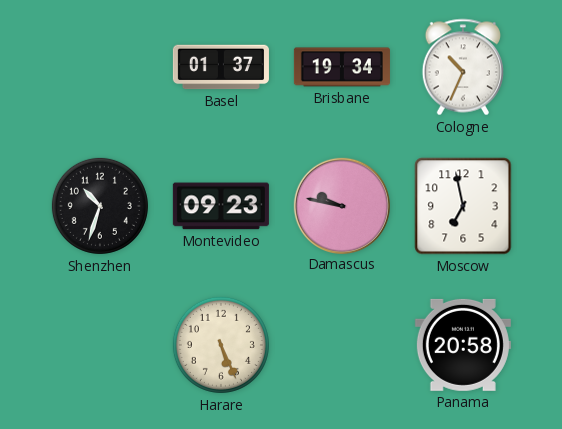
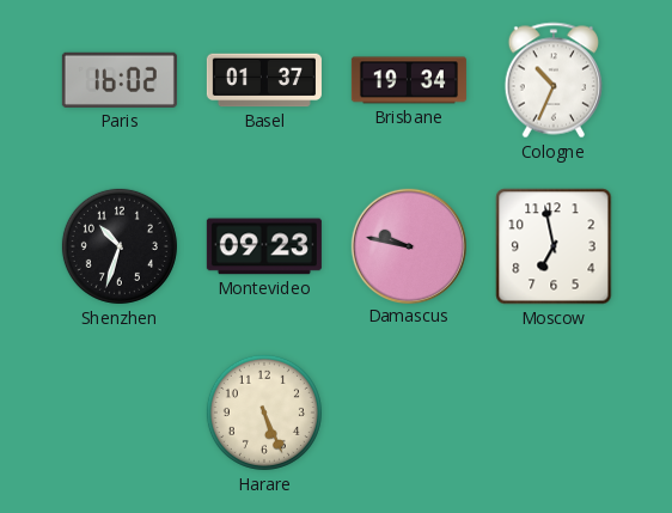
Paris: none -> 16:02
Panama: 20:58 -> none
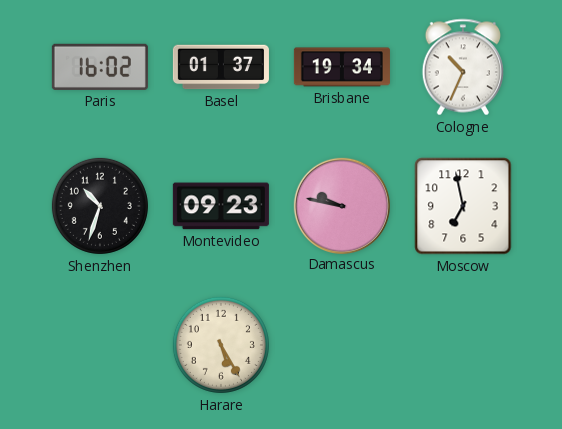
Harare: 5:26 -> 5:25
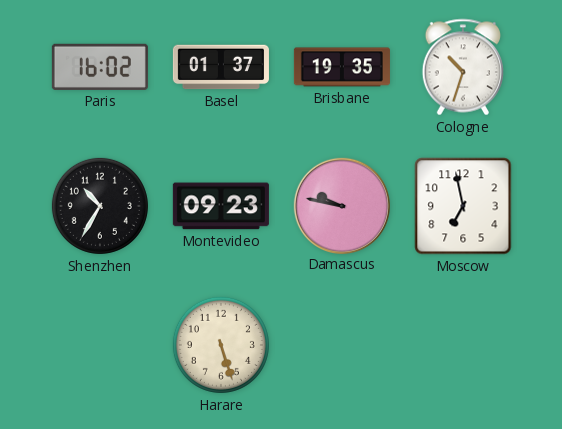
Brisbane: 19:34 -> 19:35
Cologne: 10:34 -> 10:33
Shenzhen: 10:33 -> 10:35
Harare: 5:25 -> 5:27
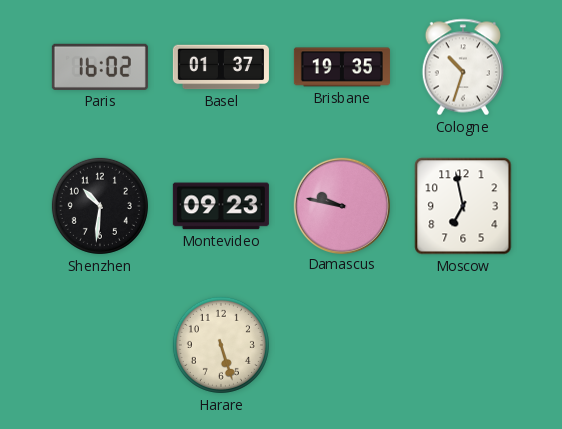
Shenzhen: 10:35 -> 10:31
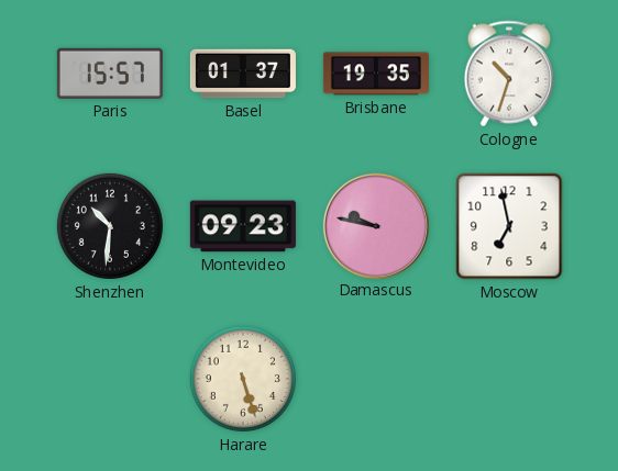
Paris: 16:02 -> 15:57
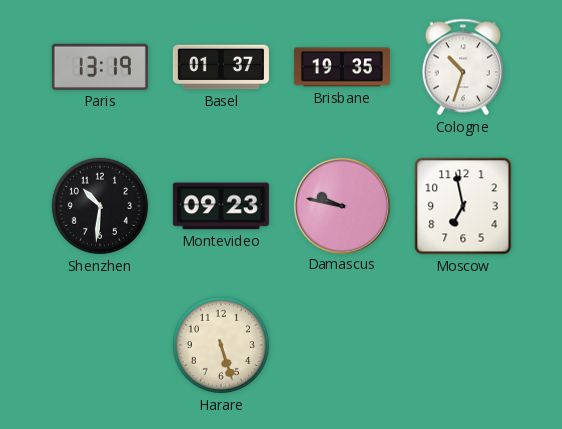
Paris: 15:57 -> 13:19
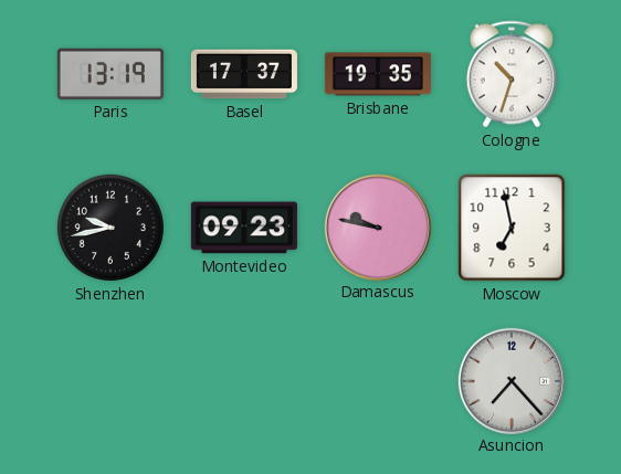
Basel: 01:37 -> 17:37
Shenzhen: 10:31 -> 9:43
Harare: 5:27 -> none
Asuncion: none -> 7:23
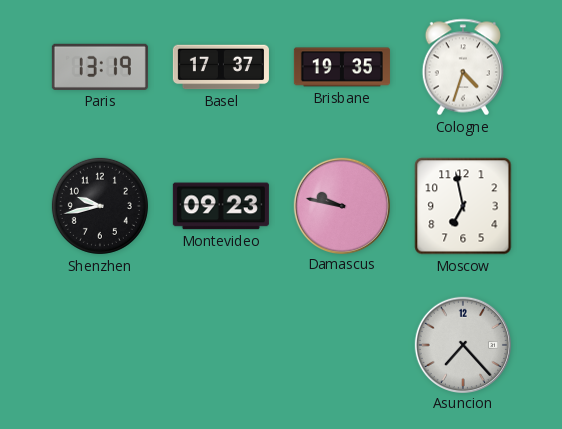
Cologne: 10:33 -> 4:33
